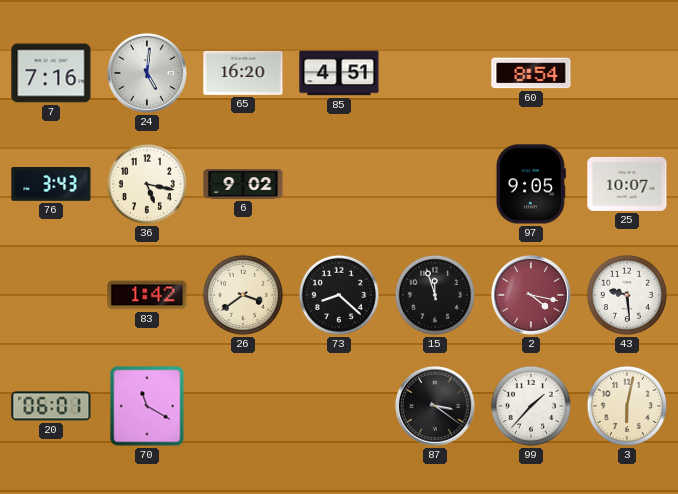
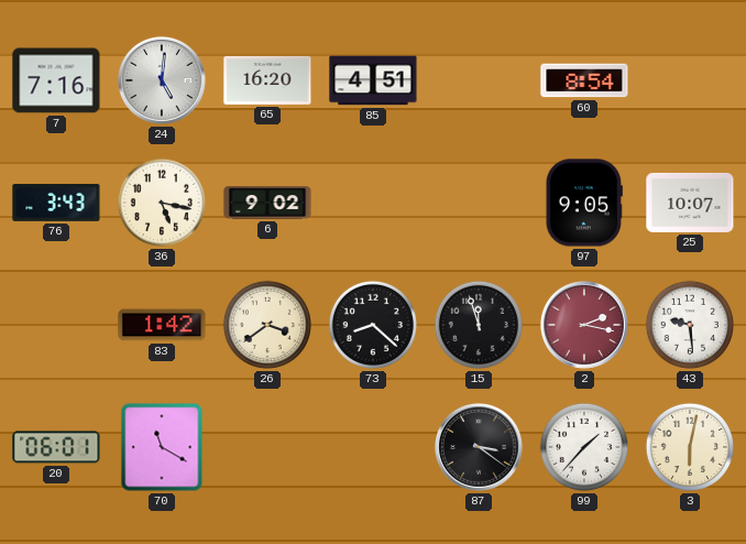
2: 4:17 -> 2:17
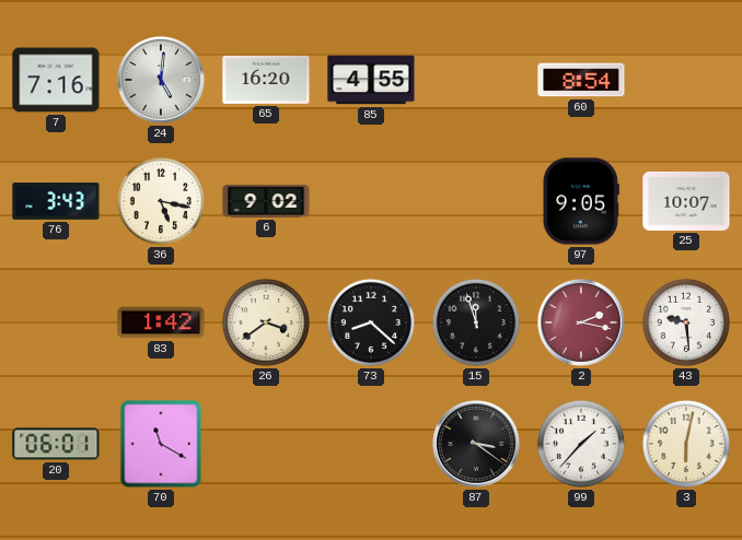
85: 4:51 -> 4:55
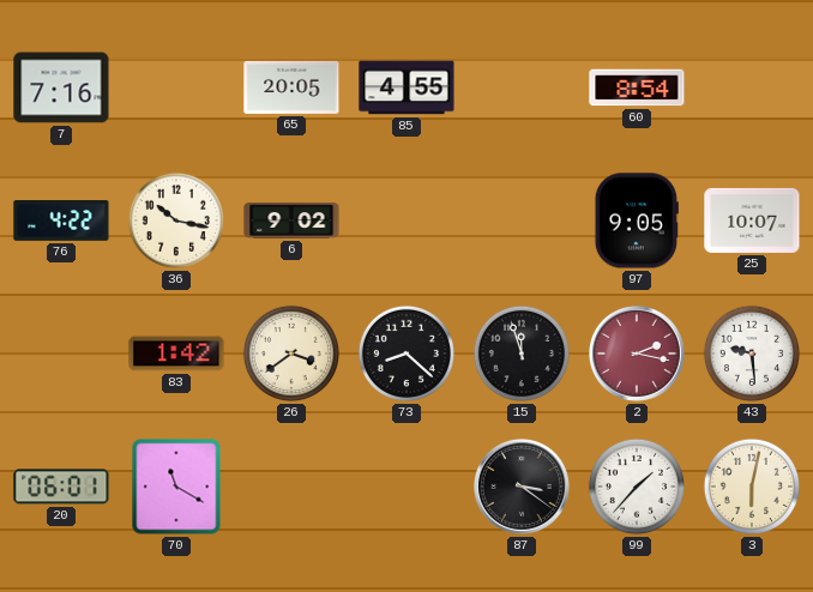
24: 5:01 -> none
65: 16:20 -> 20:05
76: 3:43 -> 4:22
36: 5:17 -> 10:17
